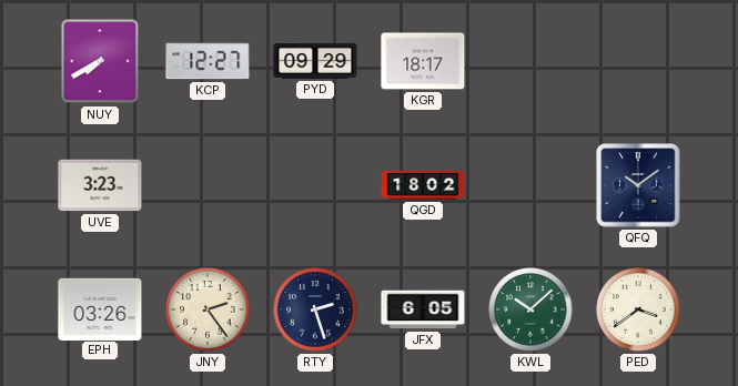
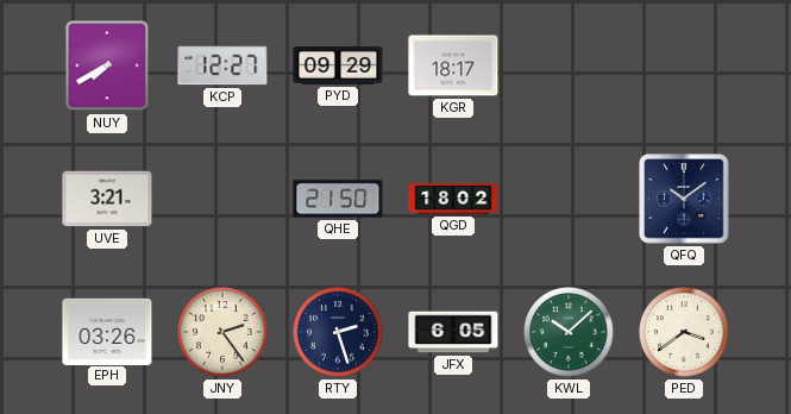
UVE: 3:23 -> 3:21
QHE: none -> 21:50
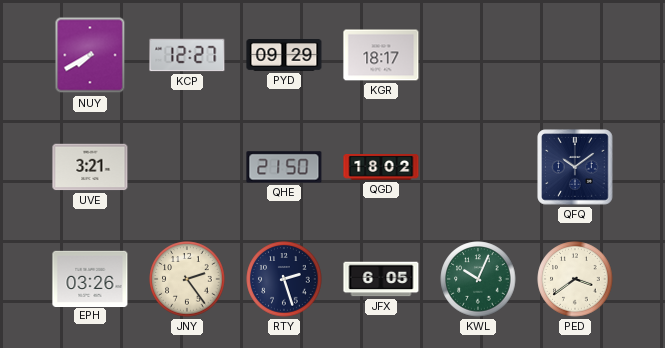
KWL: 10:08 -> 10:04
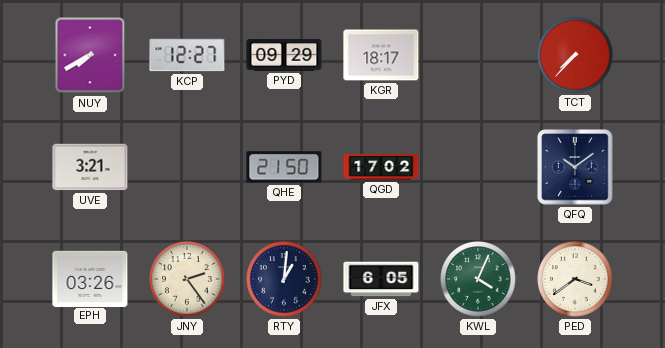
TCT: none -> 7:37
QGD: 18:02 -> 17:02
RTY: 2:27 -> 1:01
KWL: 10:04 -> 4:04
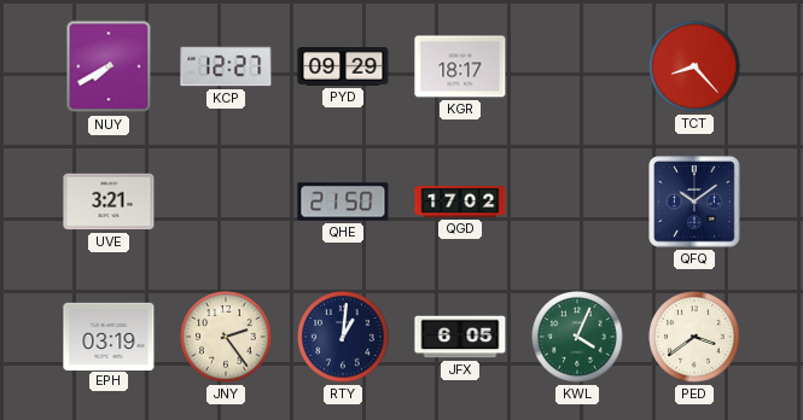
TCT: 7:37 -> 8:23
EPH: 03:26 -> 03:19
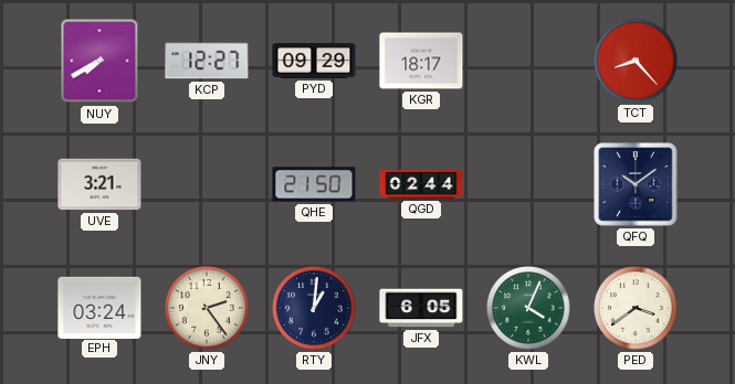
QGD: 17:02 -> 02:44
EPH: 03:19 -> 03:24
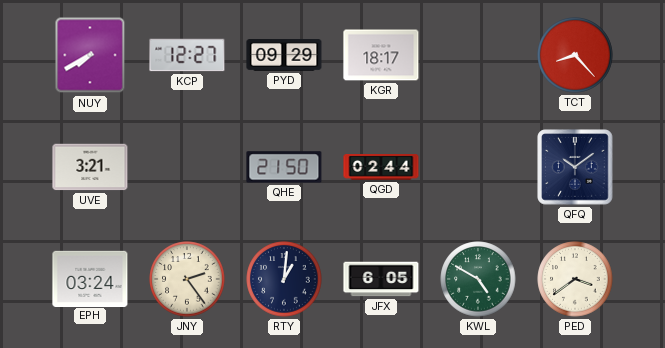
KWL: 4:04 -> 4:50
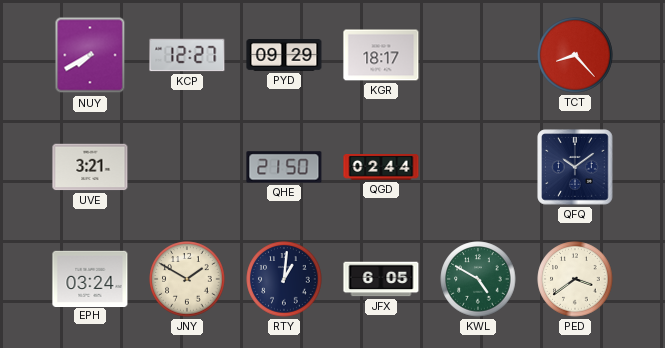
JNY: 2:24 -> 1:50
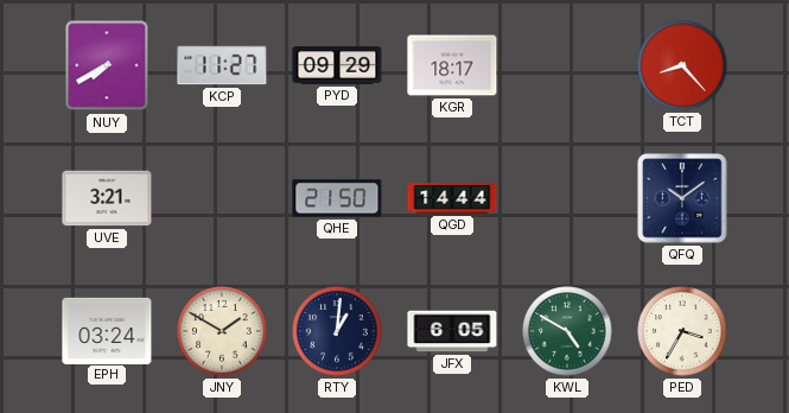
KCP: 12:27 -> 11:27
QGD: 02:44 -> 14:44
PED: 3:39 -> 3:35
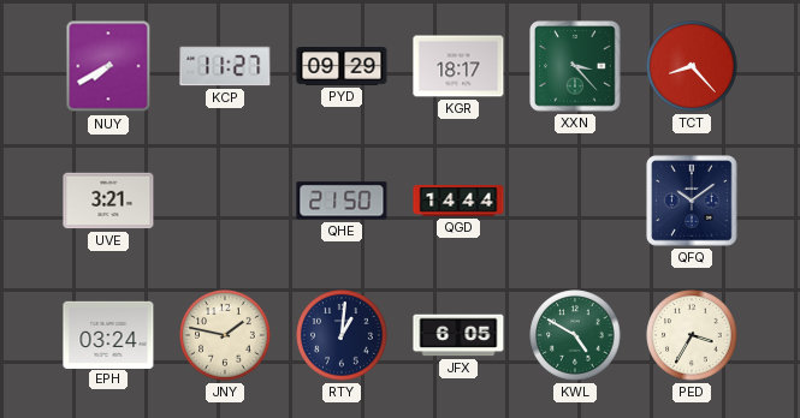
XXN: none -> 3:23
JNY: 1:50 -> 1:47
